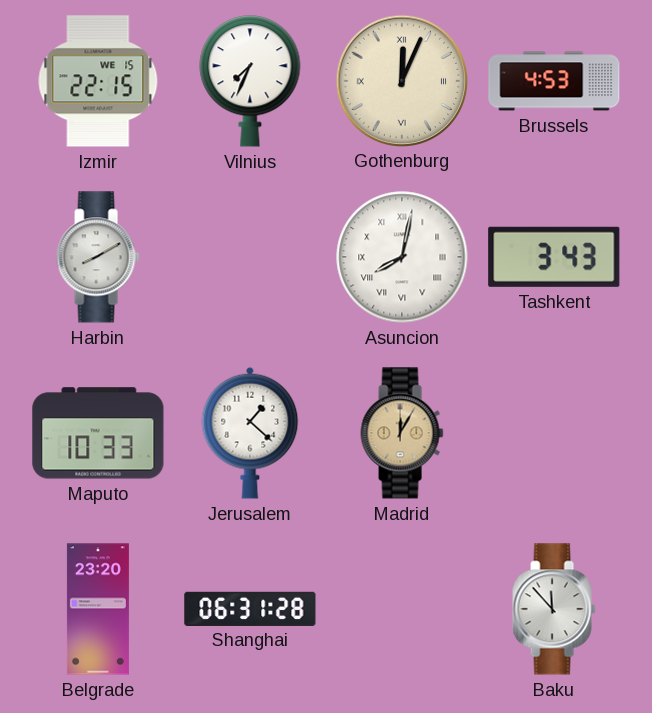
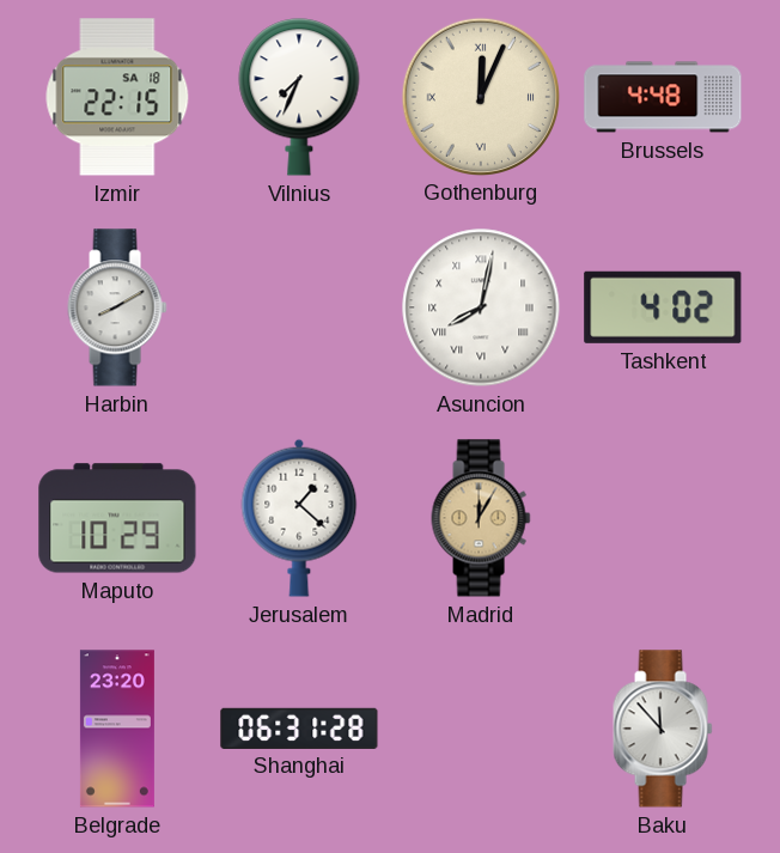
Izmir date: WE 15 -> SA 18
Brussels: 4:53 -> 4:48
Tashkent: 3:43 -> 4:02
Maputo: 10:33 -> 10:29
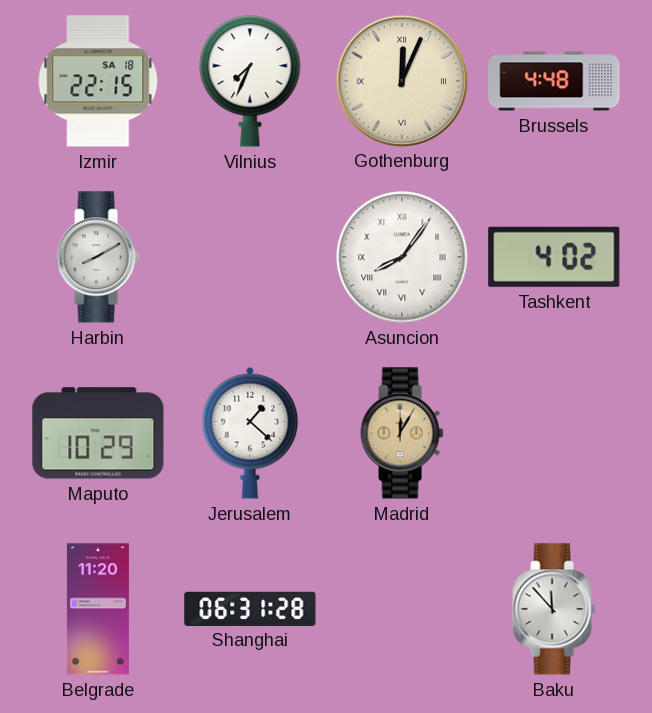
Asuncion: 8:02 -> 8:06
Belgrade: 23:20 -> 11:20
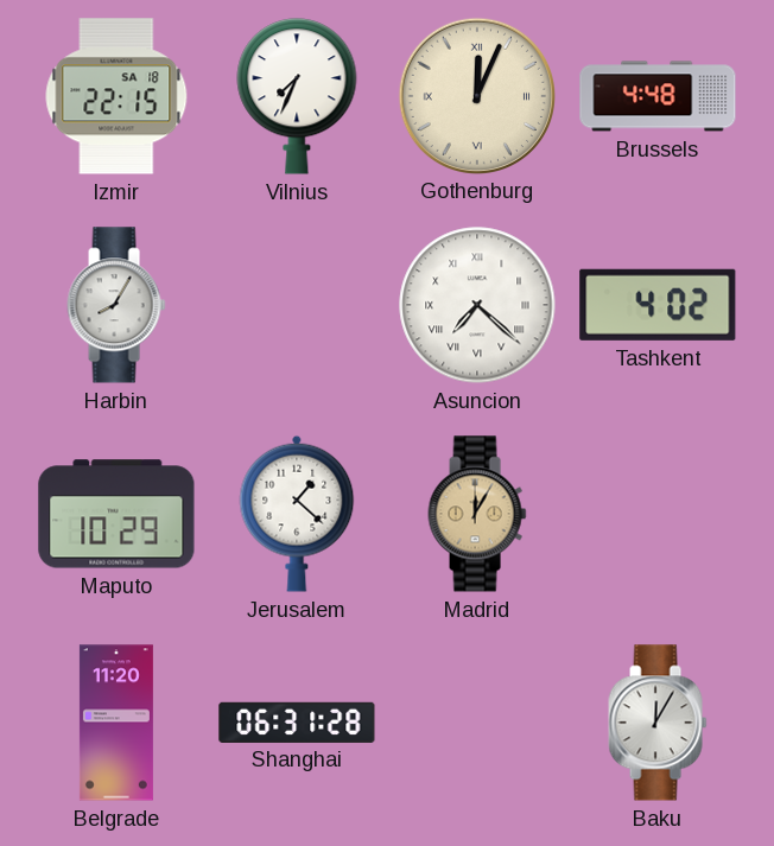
Harbin: 8:10 -> 8:05
Asuncion: 8:06 -> 7:22
Baku: 11:53 -> 12:05
